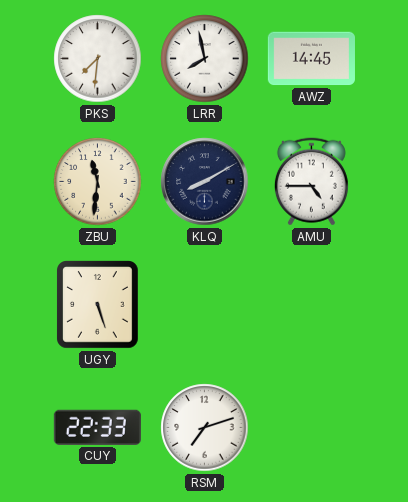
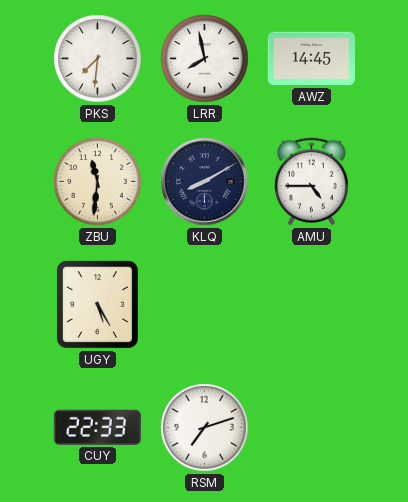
UGY: 5:27 -> 5:25
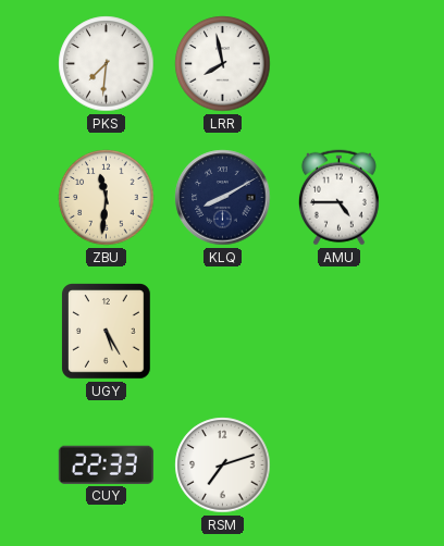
AWZ: 14:45 -> none
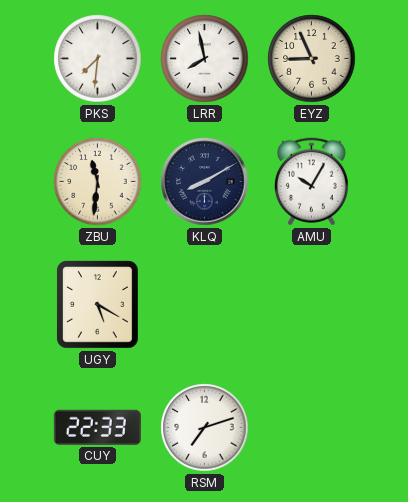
EYZ: none -> 8:56
AMU: 4:45 -> 10:05
UGY: 5:25 -> 5:20
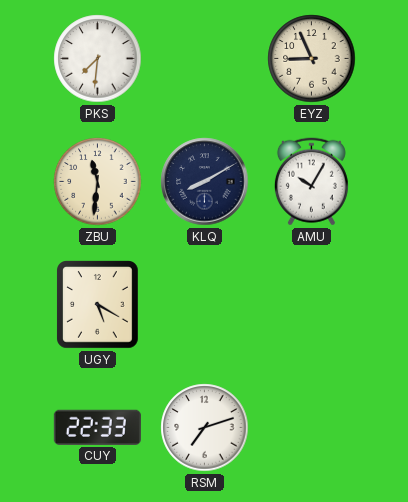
LRR: 7:58 -> none
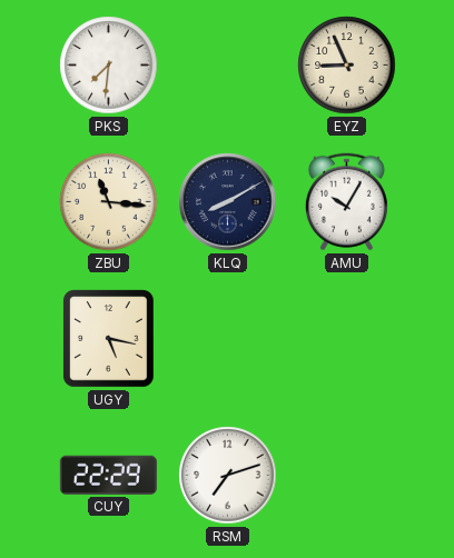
ZBU: 11:31 -> 11:16
UGY: 5:20 -> 5:17
CUY: 22:33 -> 22:29
